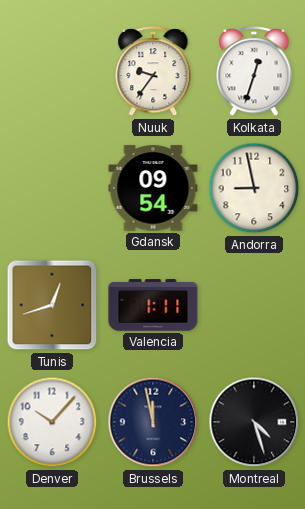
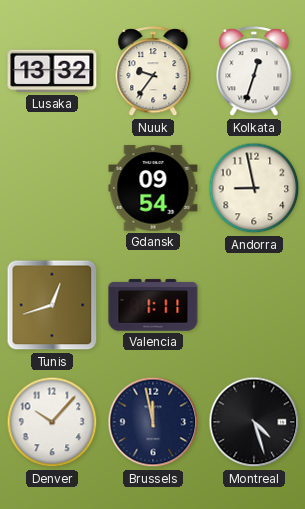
Lusaka: none -> 13:32
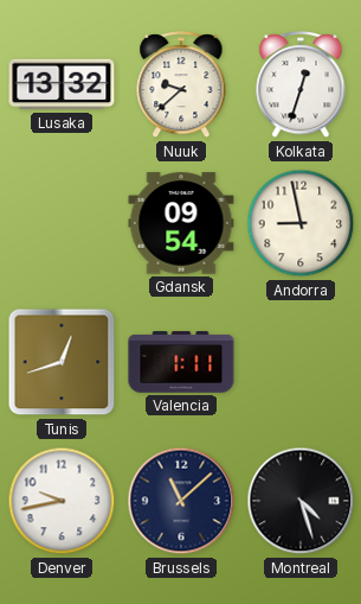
Nuuk: 9:36 -> 9:38
Denver: 10:07 -> 9:43
Brussels: 11:58 -> 11:08
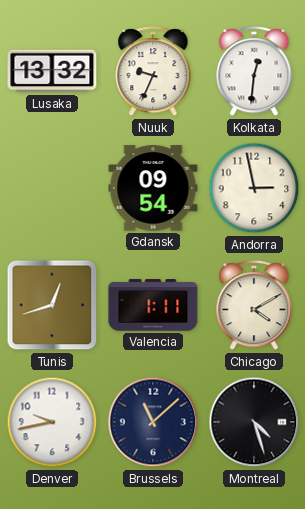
Nuuk: 9:38 -> 9:34
Kolkata: 12:33 -> 12:31
Andorra: 8:58 -> 2:58
Chicago: none -> 4:10
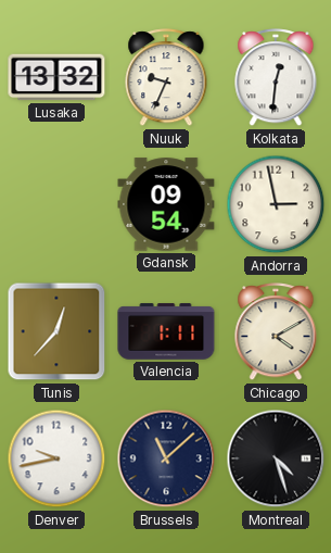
Tunis: 12:42 -> 12:37
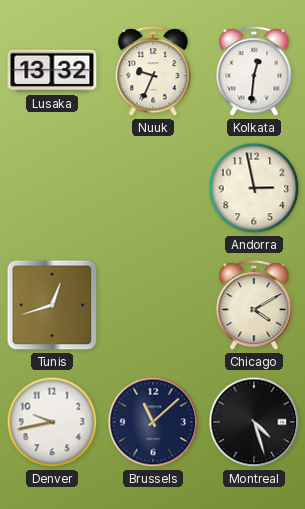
Gdansk: 09:54 -> none
Tunis: 12:37 -> 12:42
Valencia: 1:11 -> none
